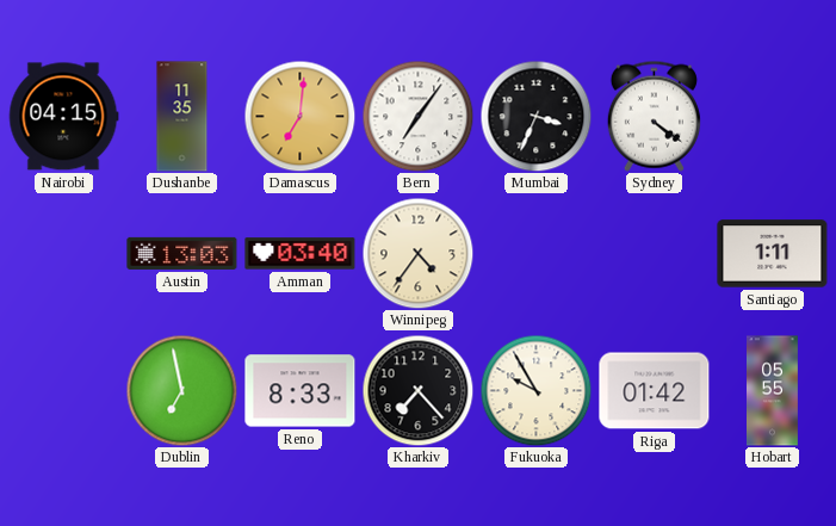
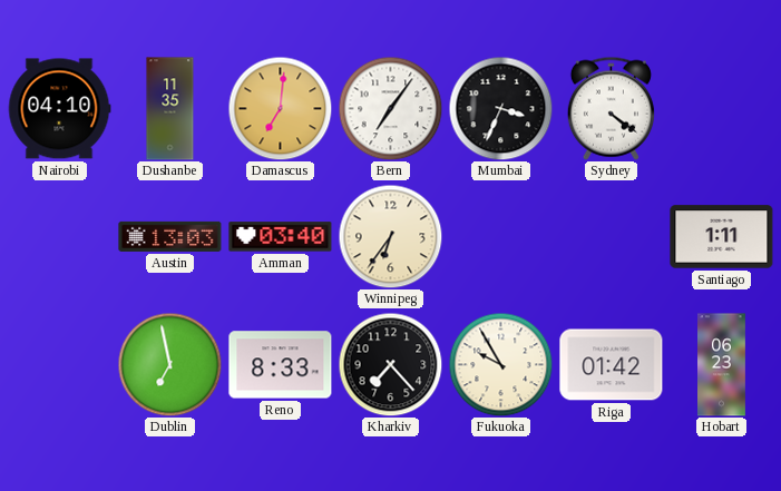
Nairobi: 04:15 -> 04:10
Winnipeg: 4:36 -> 6:36
Hobart: 05:55 -> 06:23
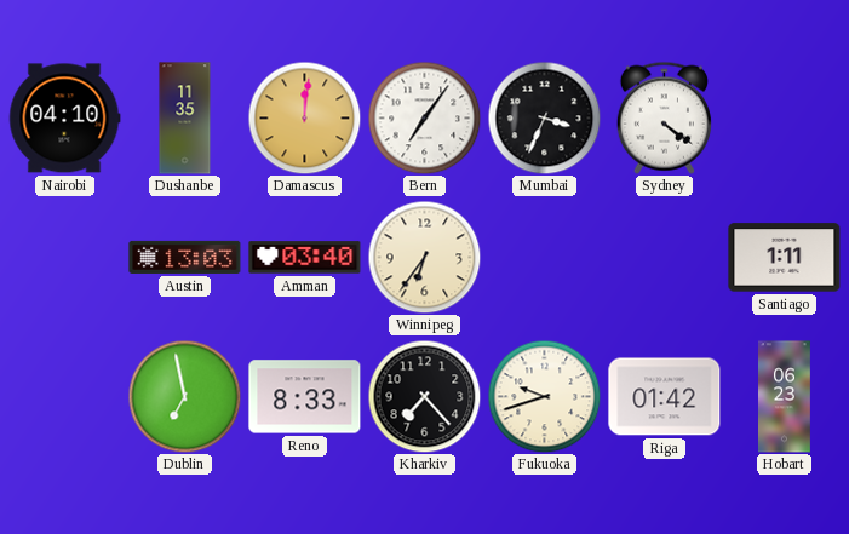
Damascus: 7:01 -> 12:01
Fukuoka: 9:55 -> 9:42
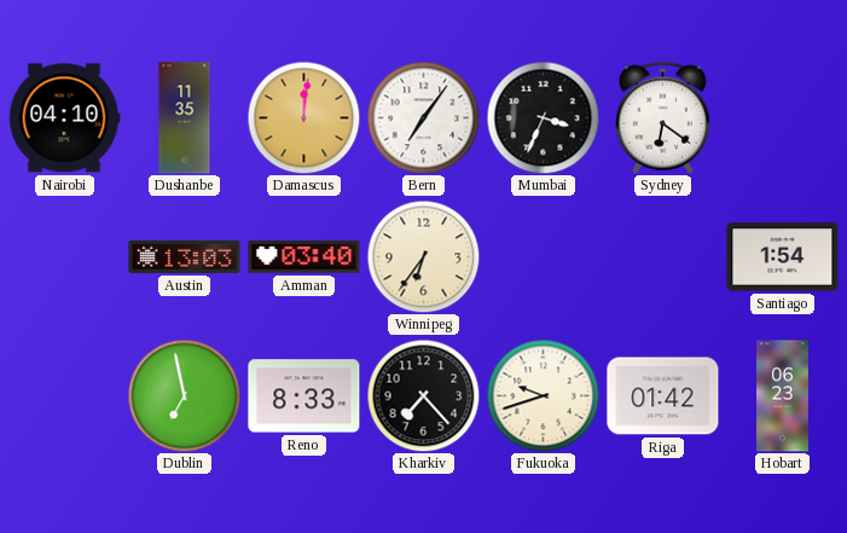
Sydney: 4:21 -> 6:21
Santiago: 1:11 -> 1:54
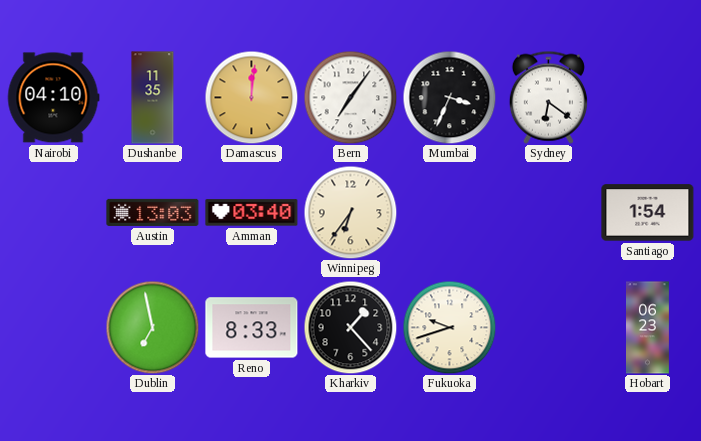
Kharkiv: 7:23 -> 1:23
Riga: 01:42 -> none
